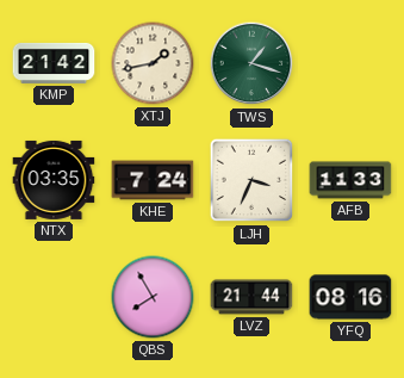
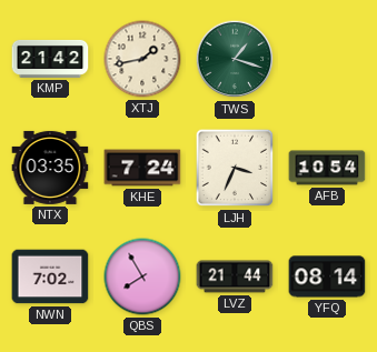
AFB: 11:33 -> 10:54
NWN: none -> 7:02
YFQ: 08:16 -> 08:14
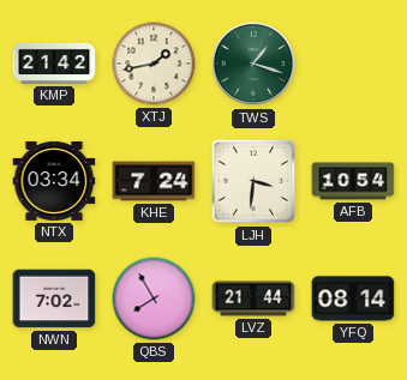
NTX: 03:35 -> 03:34
LJH: 3:34 -> 3:31
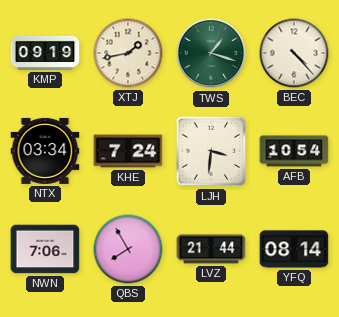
KMP: 21:42 -> 09:19
BEC: none -> 4:23
NWN: 7:02 -> 7:06
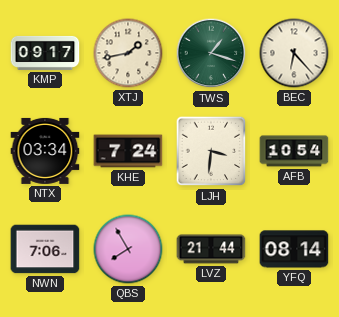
KMP: 09:19 -> 09:17
BEC: 4:23 -> 6:23
